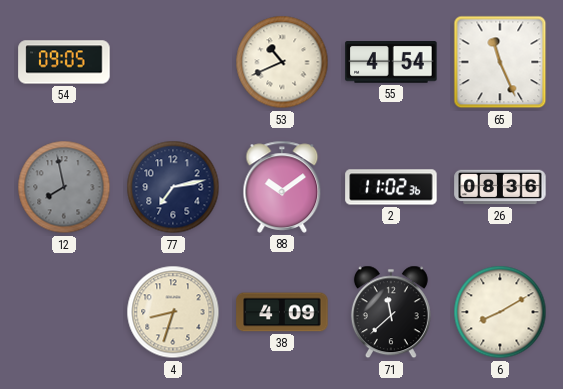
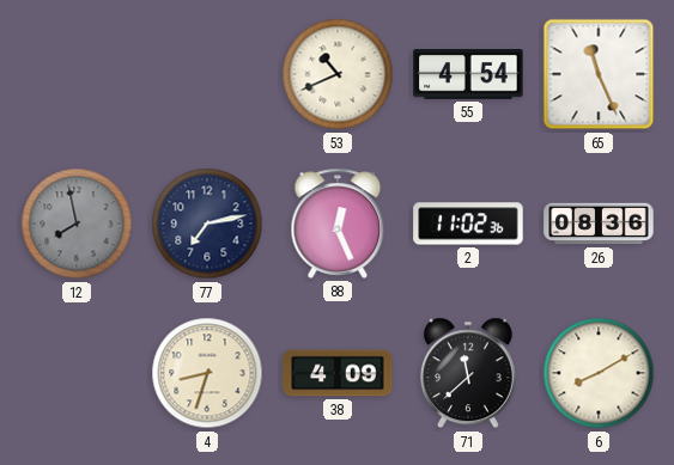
54: 09:05 -> none
88: 10:09 -> 12:26
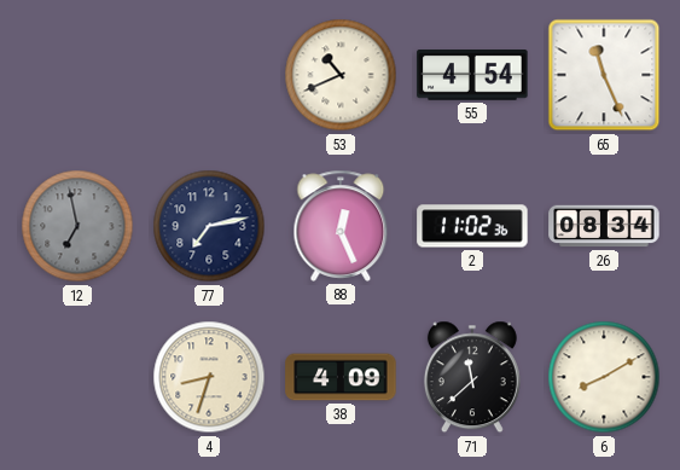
12: 7:58 -> 6:58
26: 08:36 -> 08:34
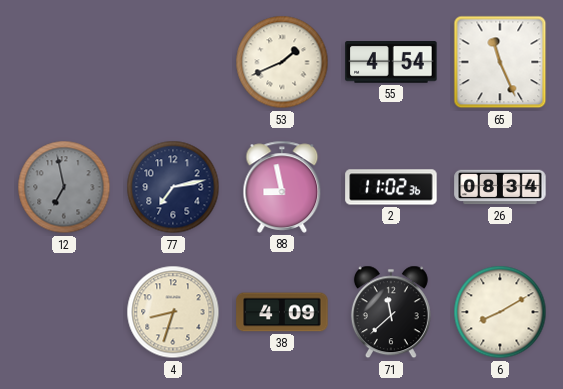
53: 10:41 -> 1:41
88: 12:26 -> 8:58
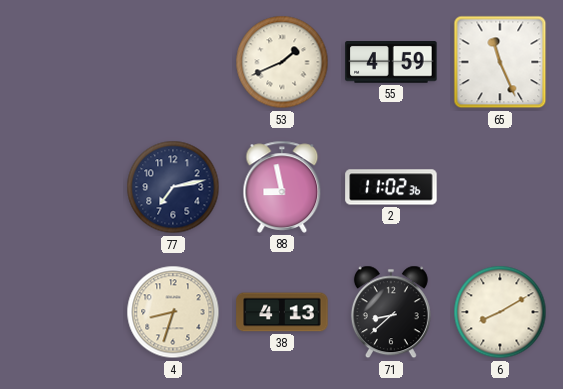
55: 4:54 -> 4:59
12: 6:58 -> none
26: 08:34 -> none
38: 4:09 -> 4:13
71: 11:38 -> 8:38
